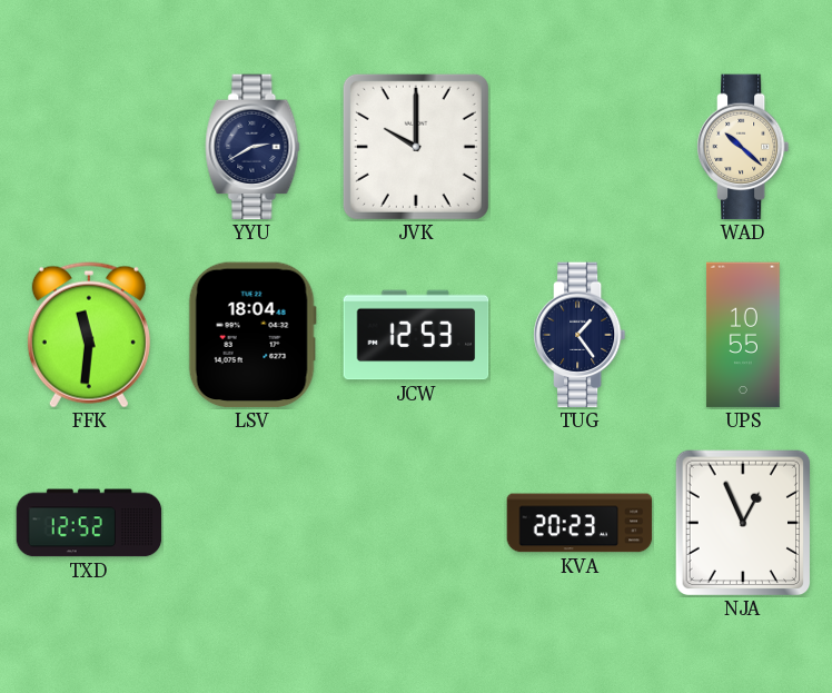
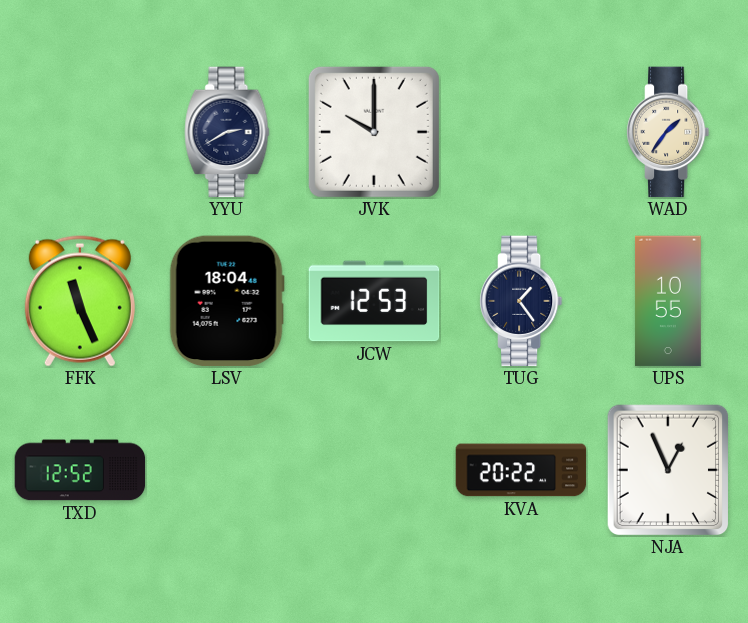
WAD: 10:22 -> 1:36
FFK: 11:31 -> 11:26
KVA: 20:23 -> 20:22
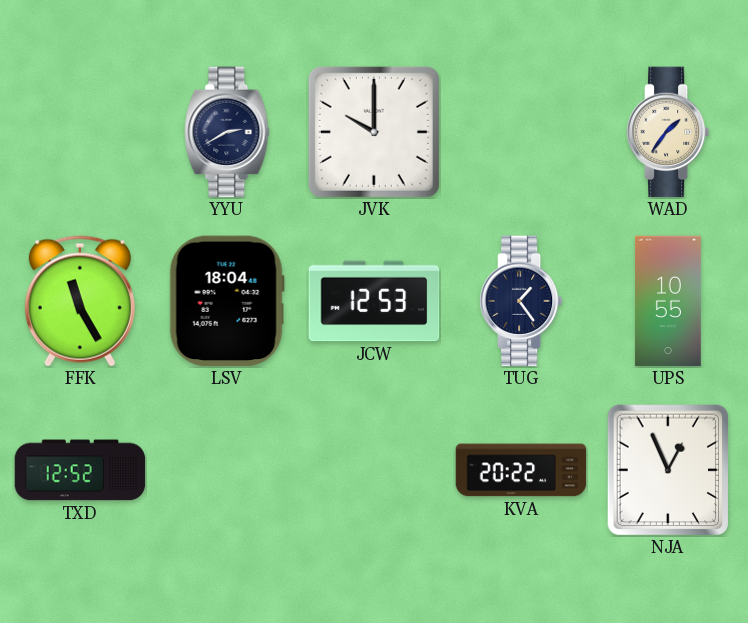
FFK: 11:26 -> 11:25
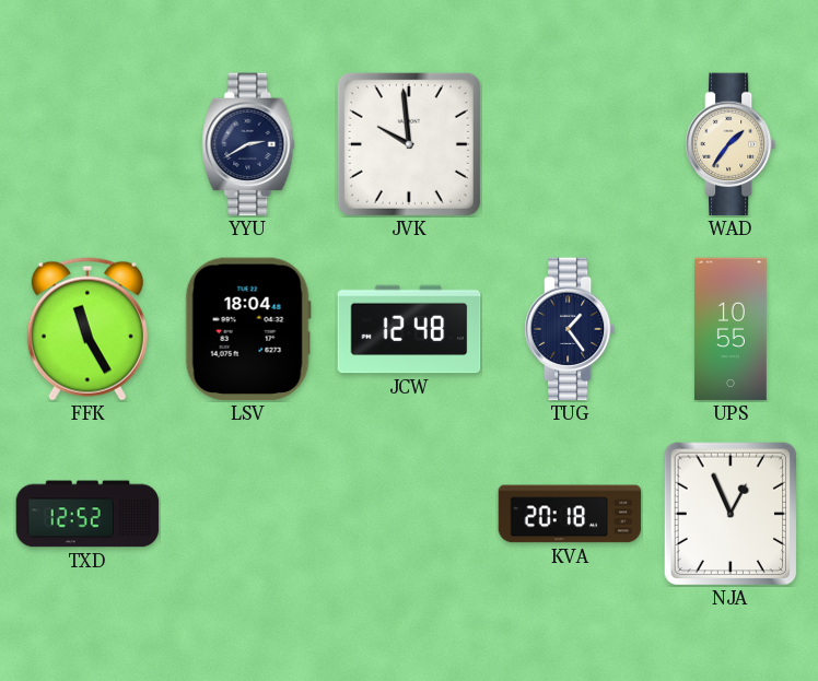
JVK: 10:00 -> 9:59
JCW: 12:53 -> 12:48
KVA: 20:22 -> 20:18
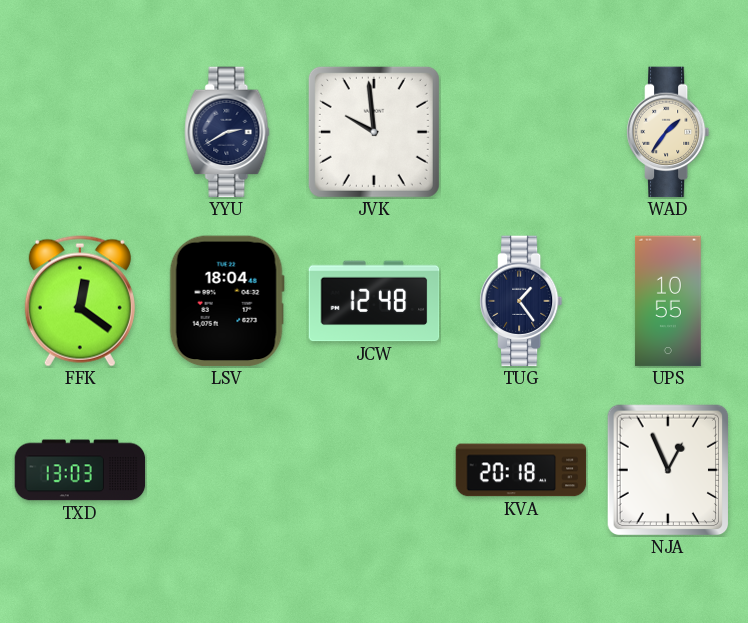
FFK: 11:25 -> 12:21
TXD: 12:52 -> 13:03
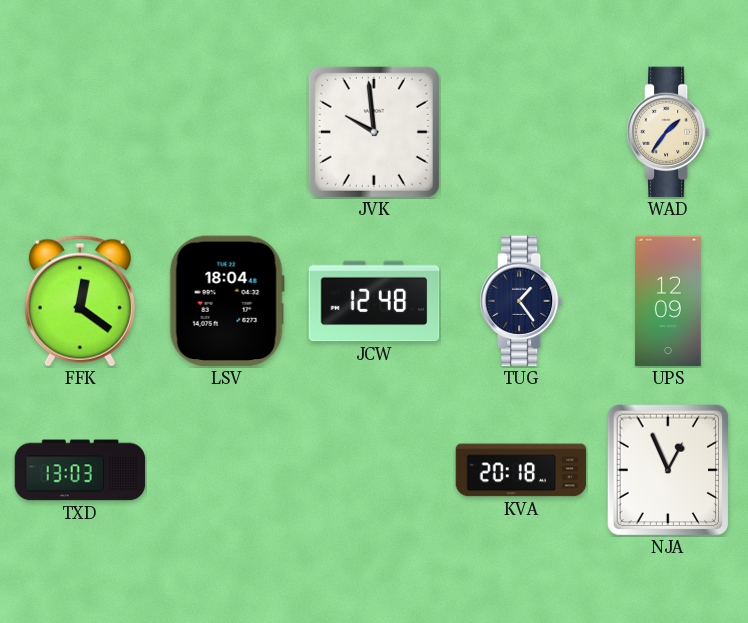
YYU: 2:40 -> none
UPS: 10:55 -> 12:09
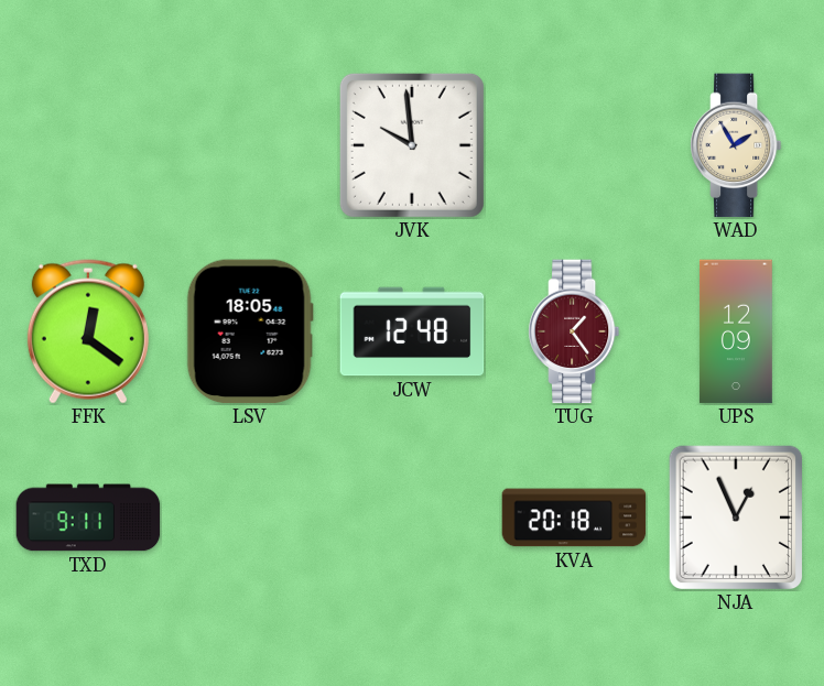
WAD: 1:36 -> 1:55
LSV: 18:04 -> 18:05
TUG dial: navy -> burgundy
TXD: 13:03 -> 9:11
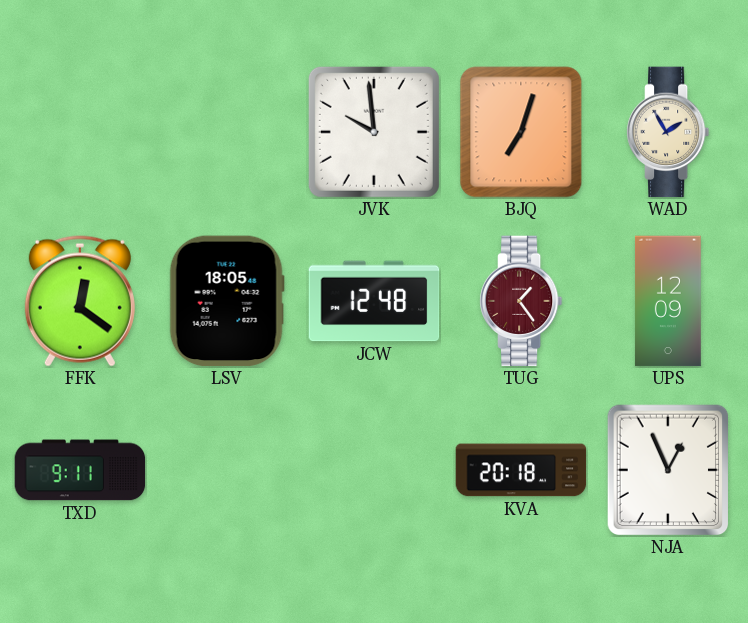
BJQ: none -> 7:03
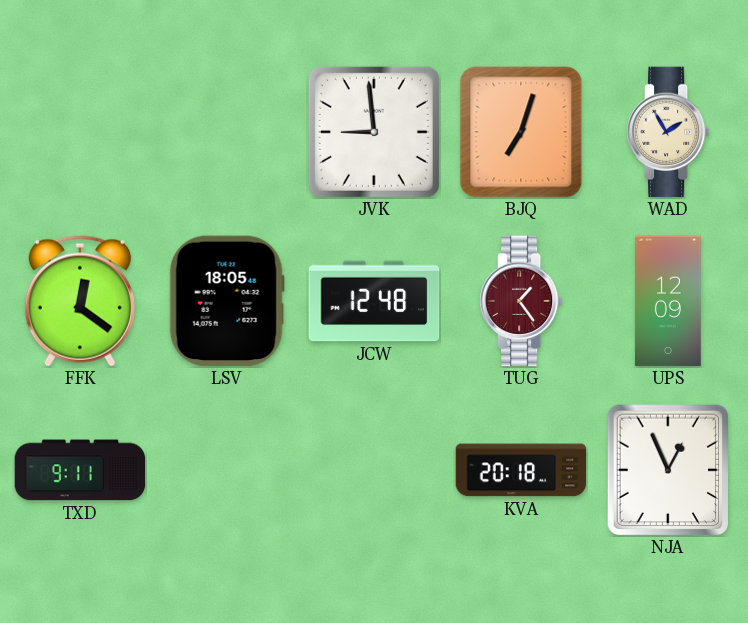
JVK: 9:59 -> 8:59
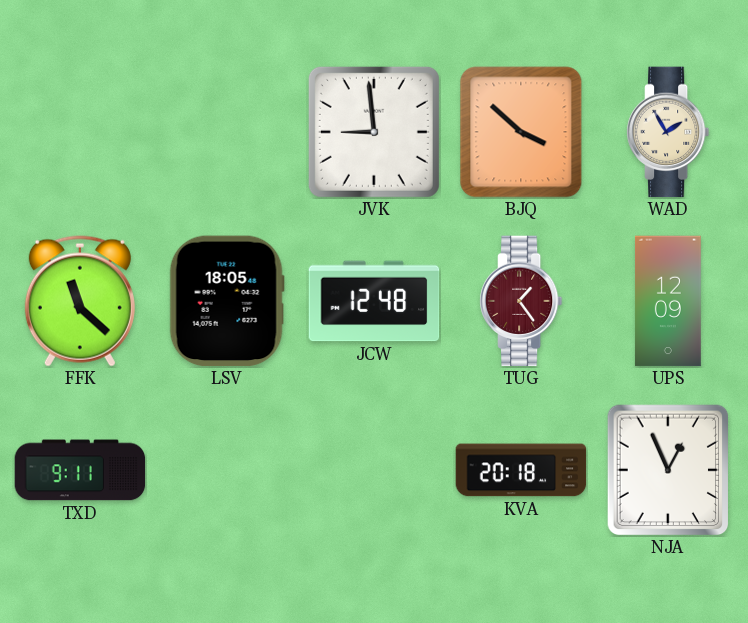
BJQ: 7:03 -> 3:52
FFK: 12:21 -> 11:22
